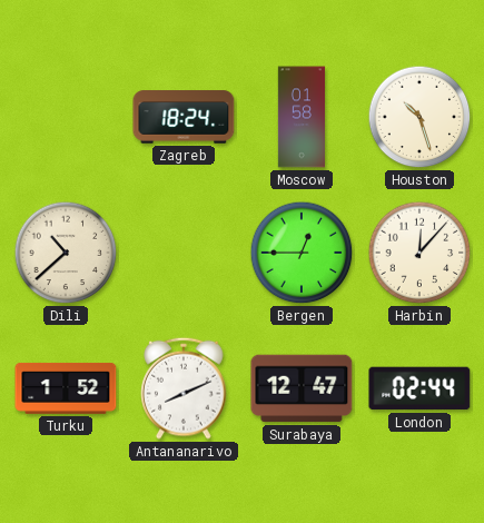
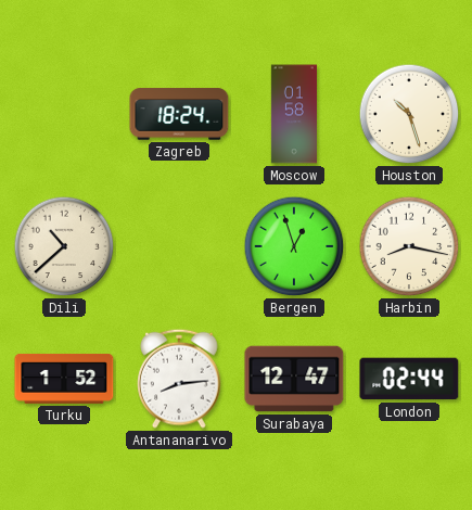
Bergen: 12:45 -> 12:57
Harbin: 12:07 -> 8:17
Antananarivo: 8:11 -> 8:14
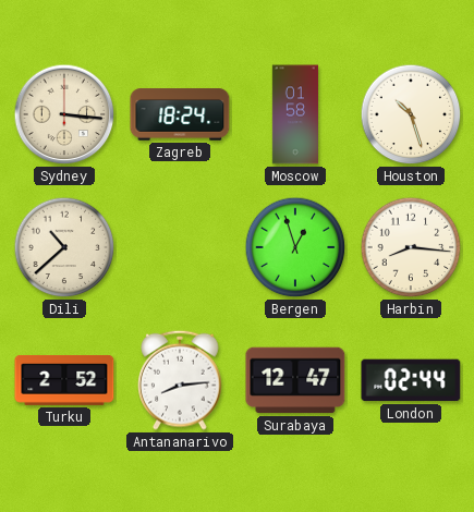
Sydney: none -> 3:16
Harbin: 8:17 -> 8:16
Turku: 1:52 -> 2:52
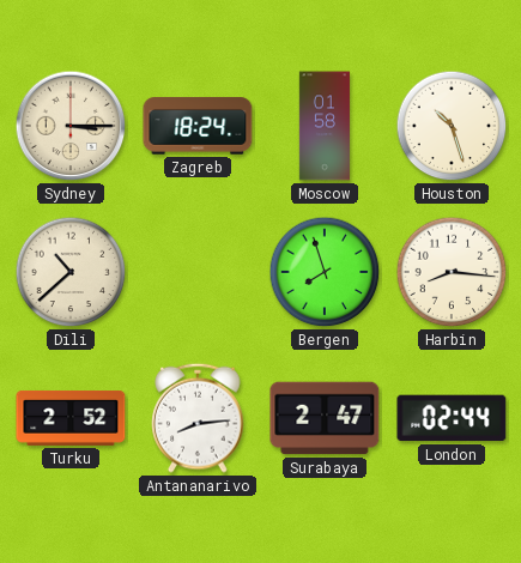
Sydney: 3:16 -> 3:15
Bergen: 12:57 -> 7:57
Surabaya: 12:47 -> 2:47
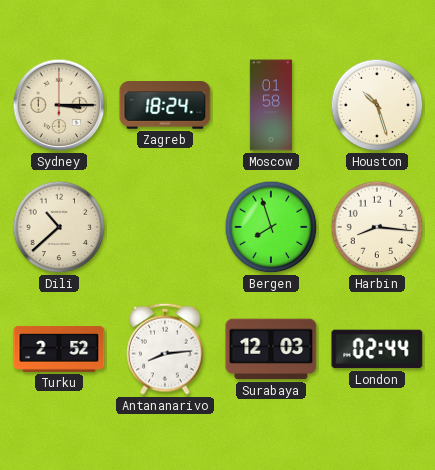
Surabaya: 2:47 -> 12:03
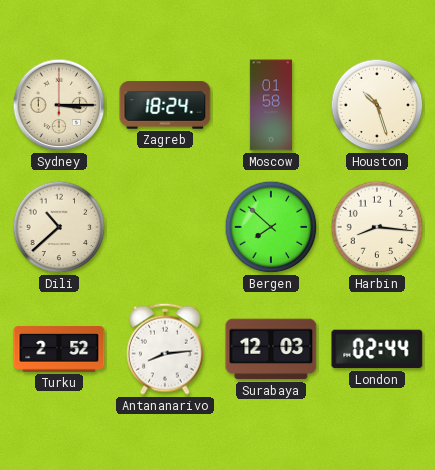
Bergen: 7:57 -> 7:52
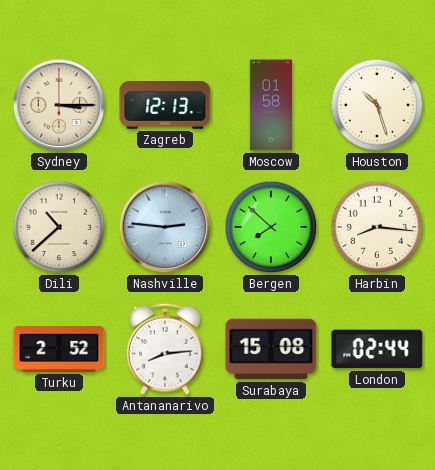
Zagreb: 18:24 -> 12:13
Nashville: none -> 2:46
Surabaya: 12:03 -> 15:08
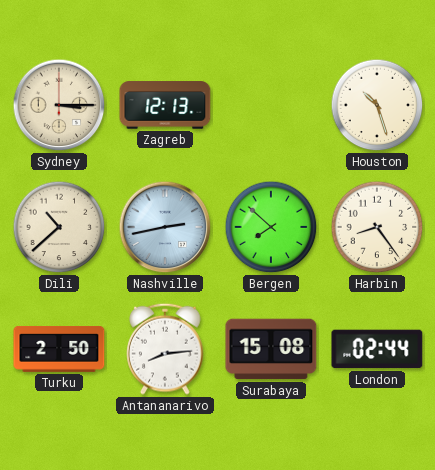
Moscow: 01:58 -> none
Nashville: 2:46 -> 2:43
Harbin: 8:16 -> 8:24
Turku: 2:52 -> 2:50
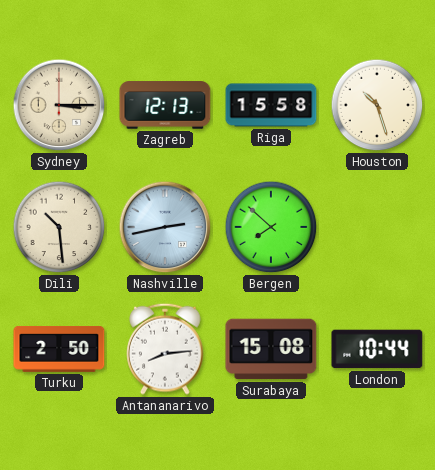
Riga: none -> 15:58
Dili: 10:38 -> 10:29
Harbin: 8:24 -> none
London: 02:44 -> 10:44
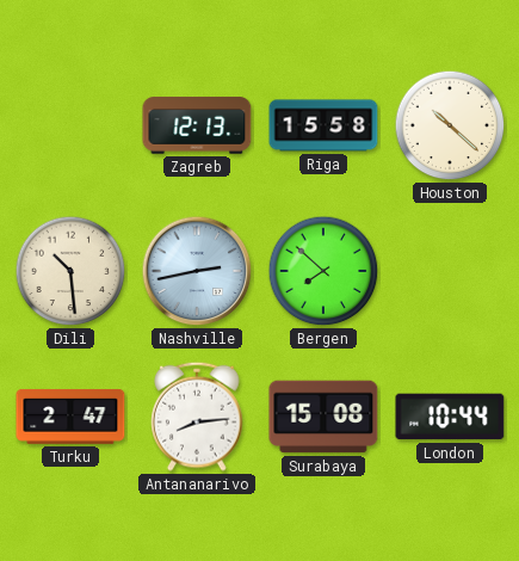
Sydney: 3:15 -> none
Houston: 10:27 -> 10:22
Turku: 2:50 -> 2:47
